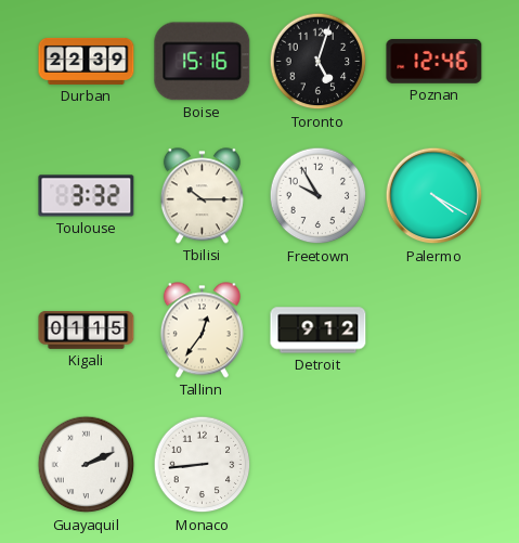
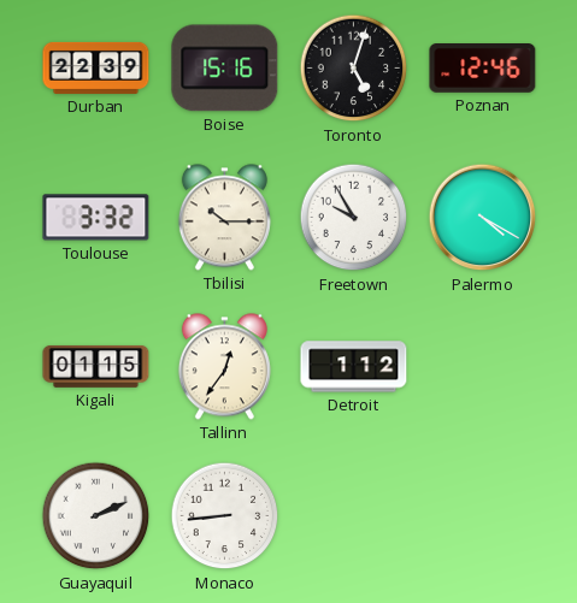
Detroit: 9:12 -> 1:12
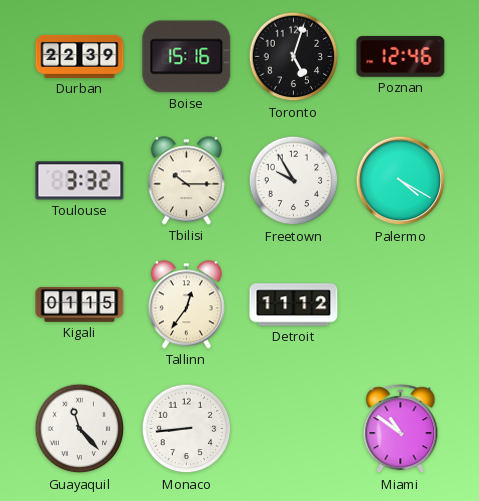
Detroit: 1:12 -> 11:12
Guayaquil: 2:11 -> 11:23
Miami: none -> 10:51
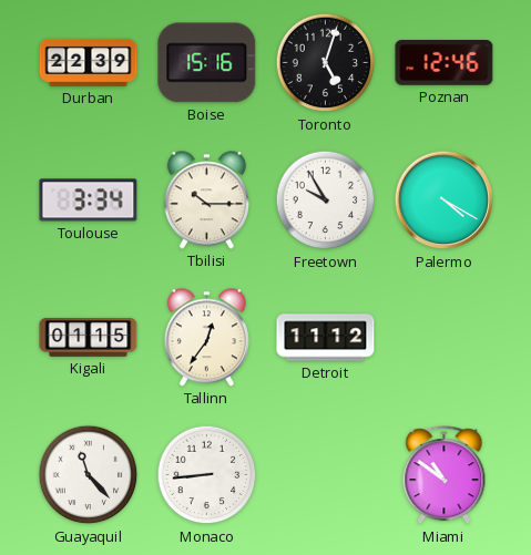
Toulouse: 3:32 -> 3:34
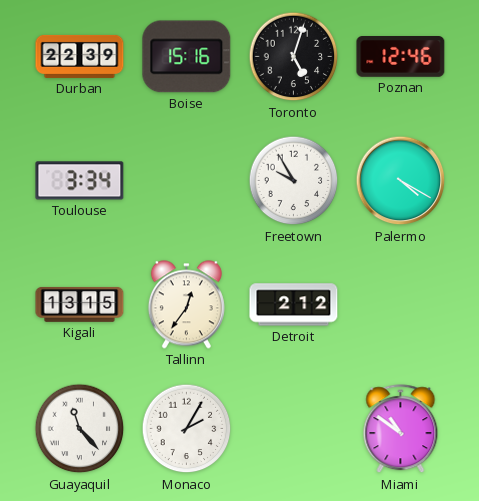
Tbilisi: 10:15 -> none
Kigali: 01:15 -> 13:15
Detroit: 11:12 -> 2:12
Monaco: 8:44 -> 2:05
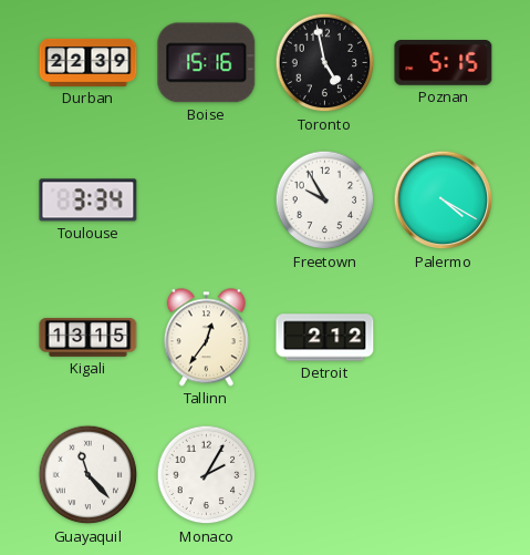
Toronto: 5:03 -> 4:58
Poznan: 12:46 -> 5:15
Miami: 10:51 -> none
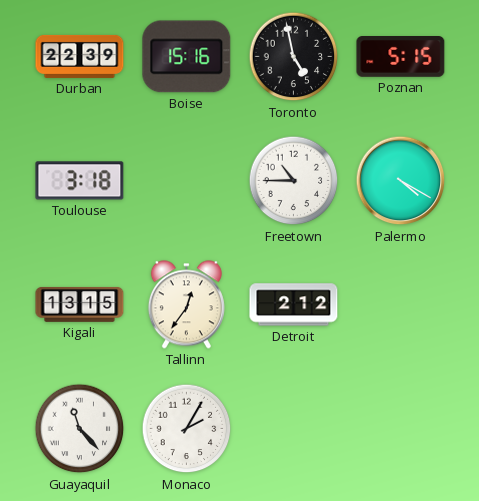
Toulouse: 3:34 -> 3:18
Freetown: 9:55 -> 10:45
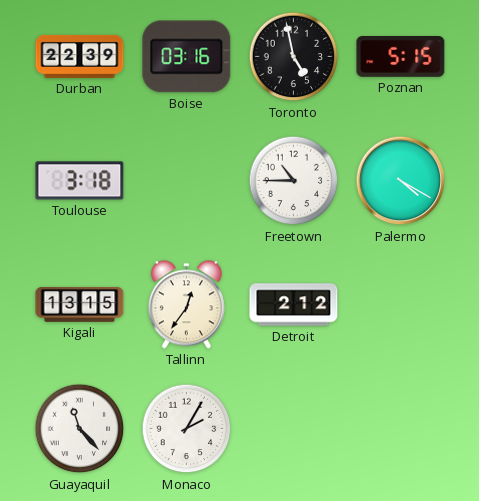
Boise: 15:16 -> 03:16
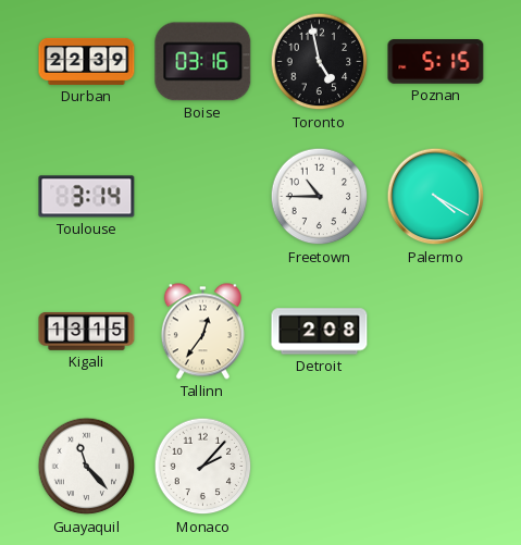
Toulouse: 3:18 -> 3:14
Detroit: 2:12 -> 2:08
Monaco: 2:05 -> 2:07
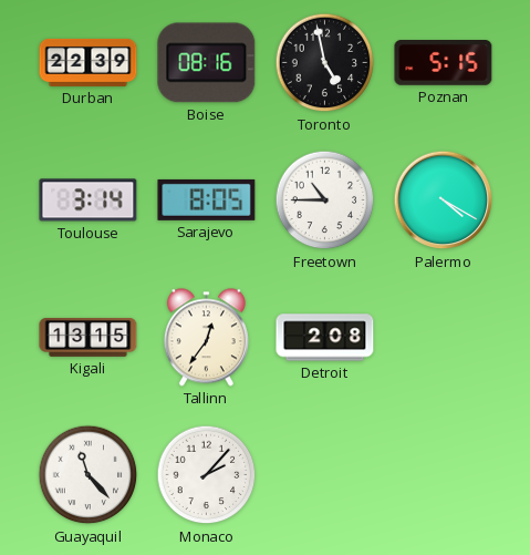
Boise: 03:16 -> 08:16
Sarajevo: none -> 8:05
